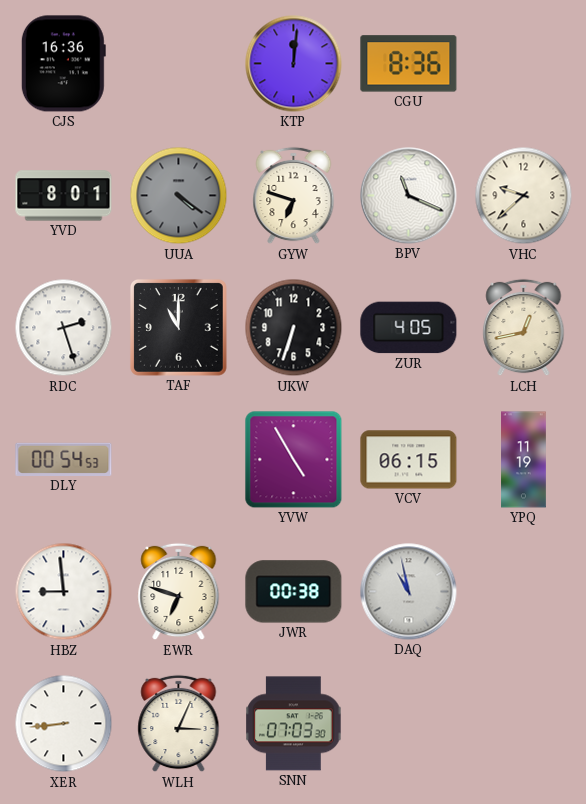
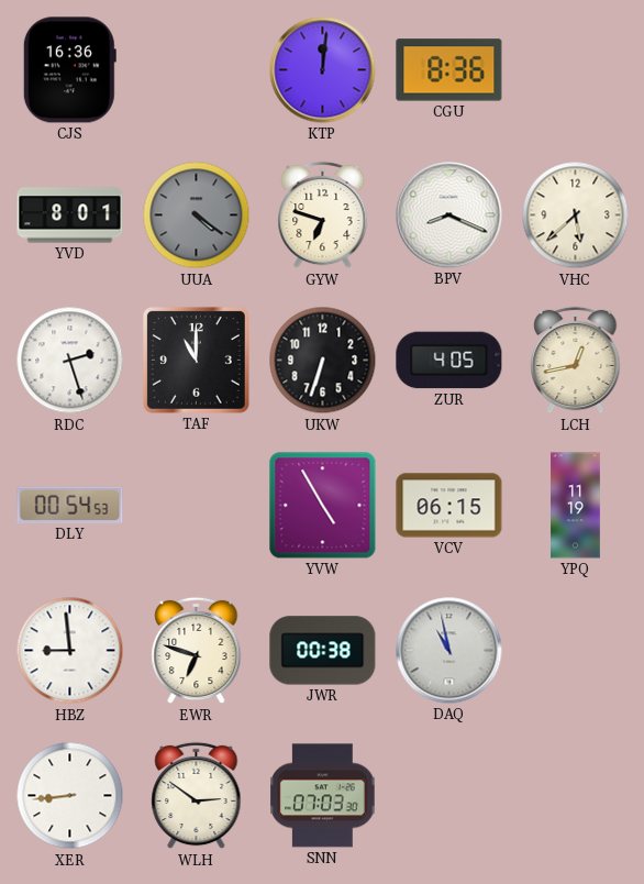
BPV: 11:19 -> 8:19
VHC: 9:38 -> 5:38
WLH: 3:04 -> 2:51
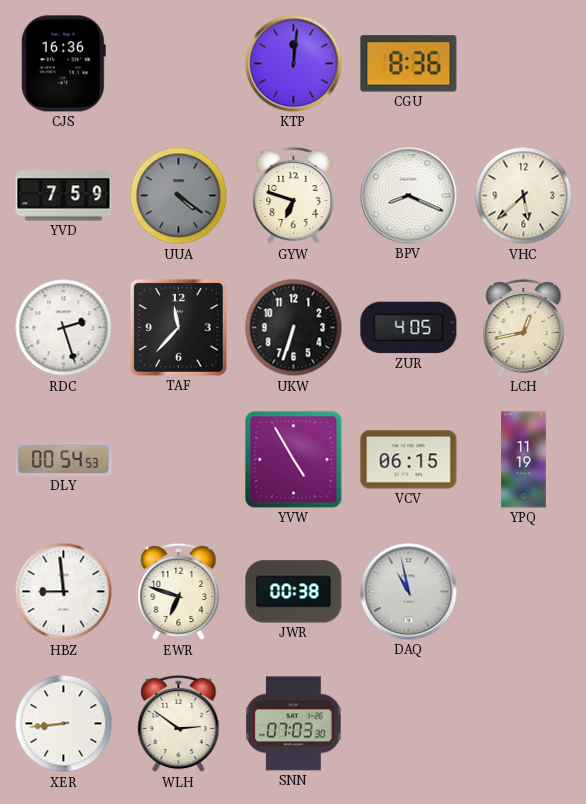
YVD: 8:01 -> 7:59
TAF: 11:00 -> 11:37
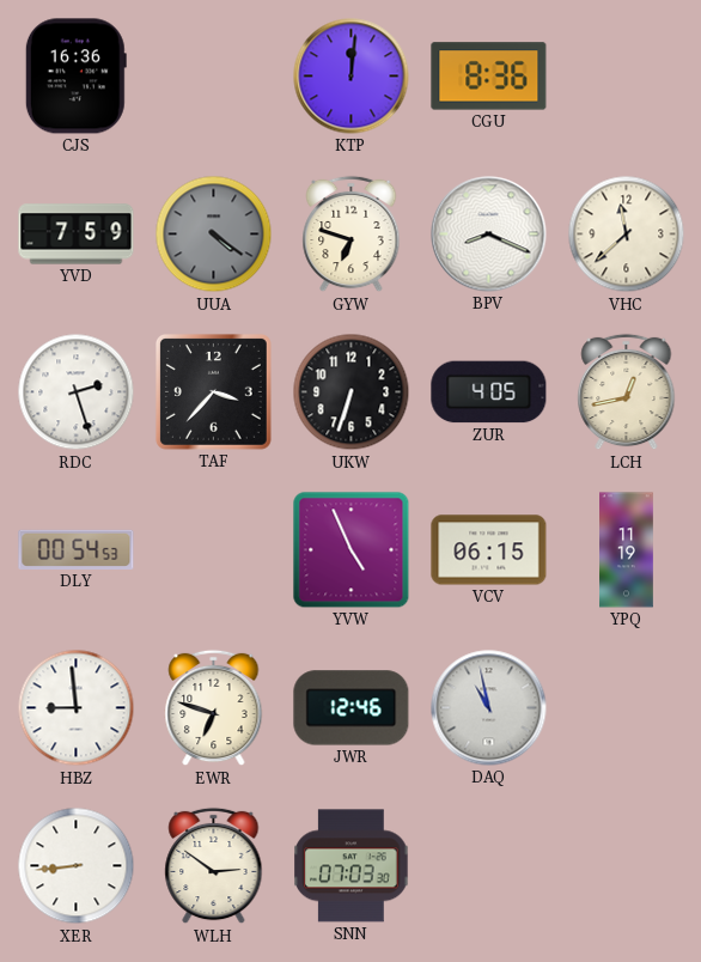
VHC: 5:38 -> 11:38
TAF: 11:37 -> 3:37
YVW: 4:55 -> 4:56
JWR: 00:38 -> 12:46
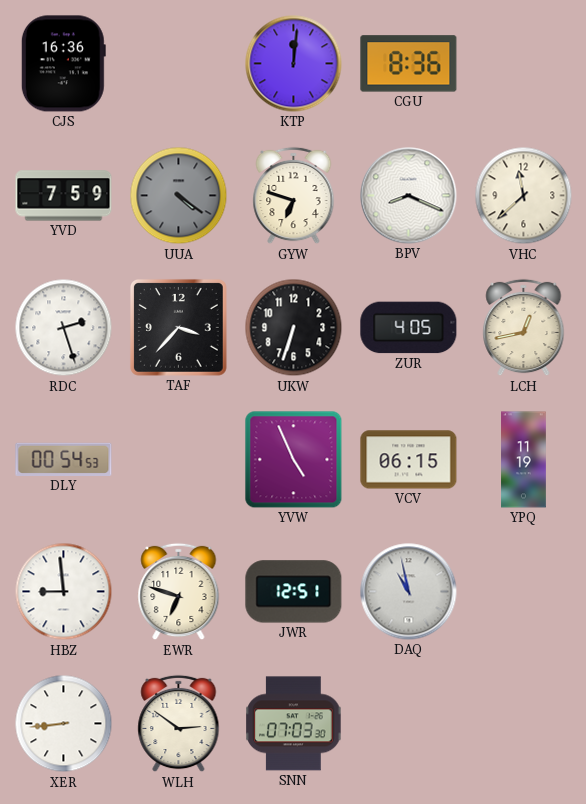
JWR: 12:46 -> 12:51
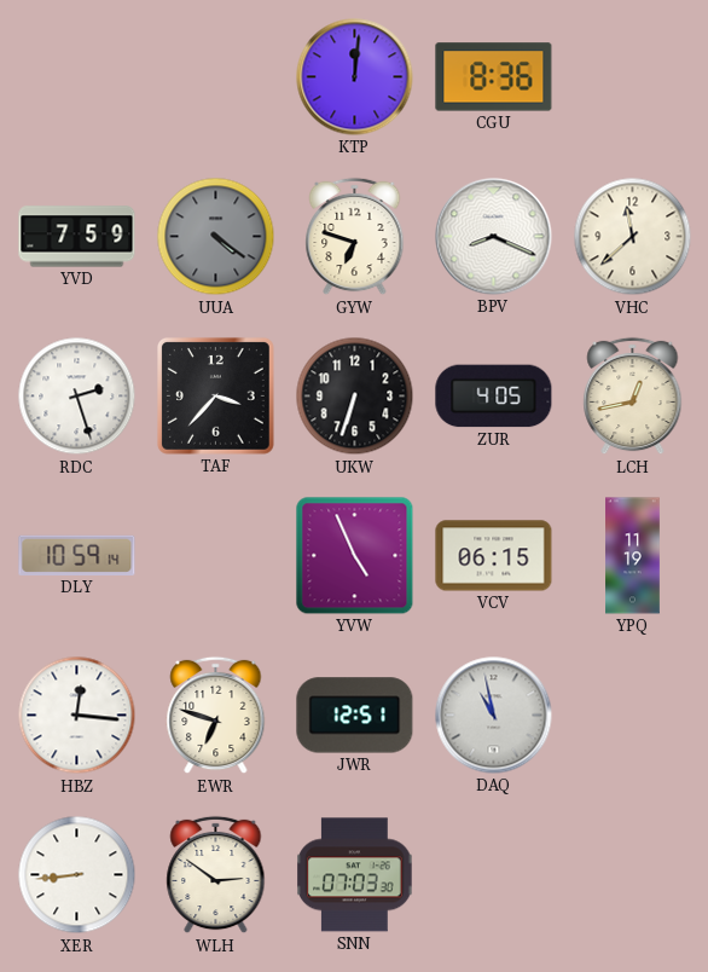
CJS: 16:36 -> none
DLY: 00:54 -> 10:59
HBZ: 8:59 -> 12:16
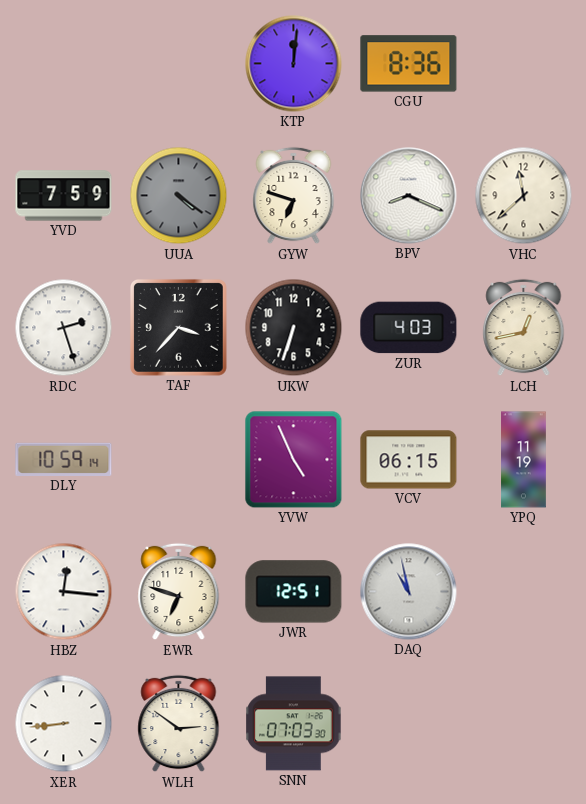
ZUR: 4:05 -> 4:03
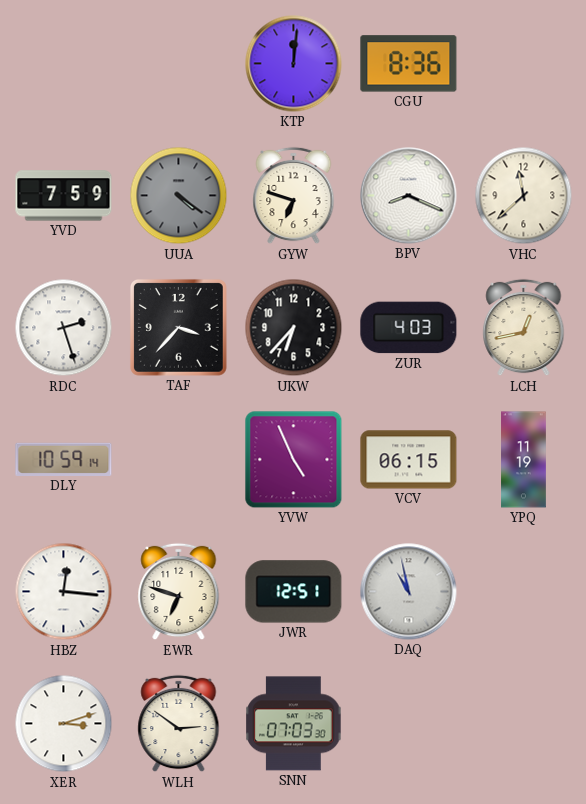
UKW: 6:33 -> 6:37
XER: 8:44 -> 3:12
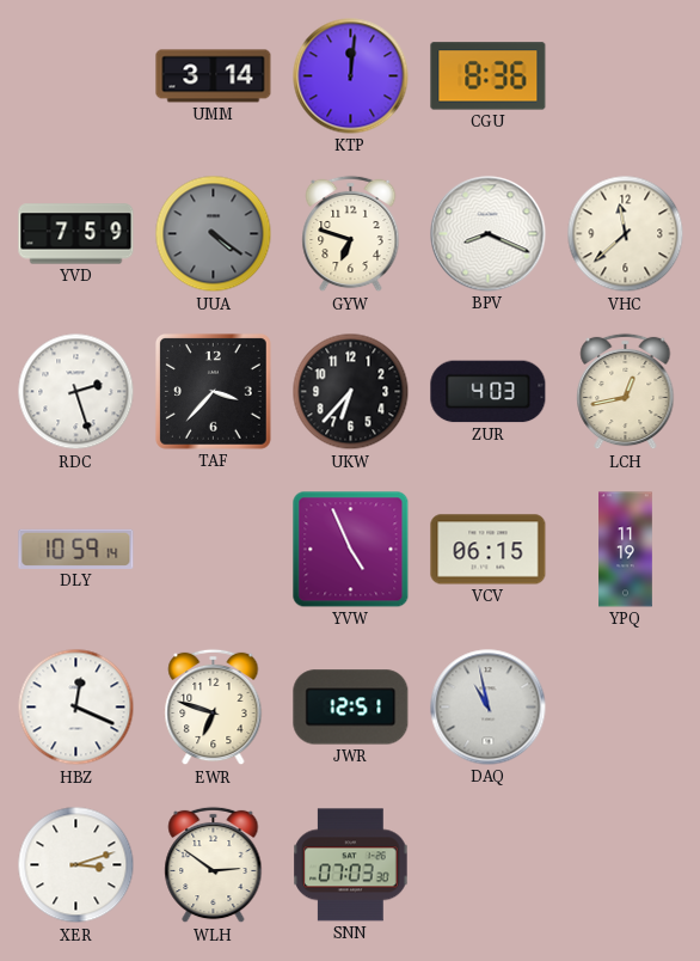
UMM: none -> 3:14
HBZ: 12:16 -> 12:19
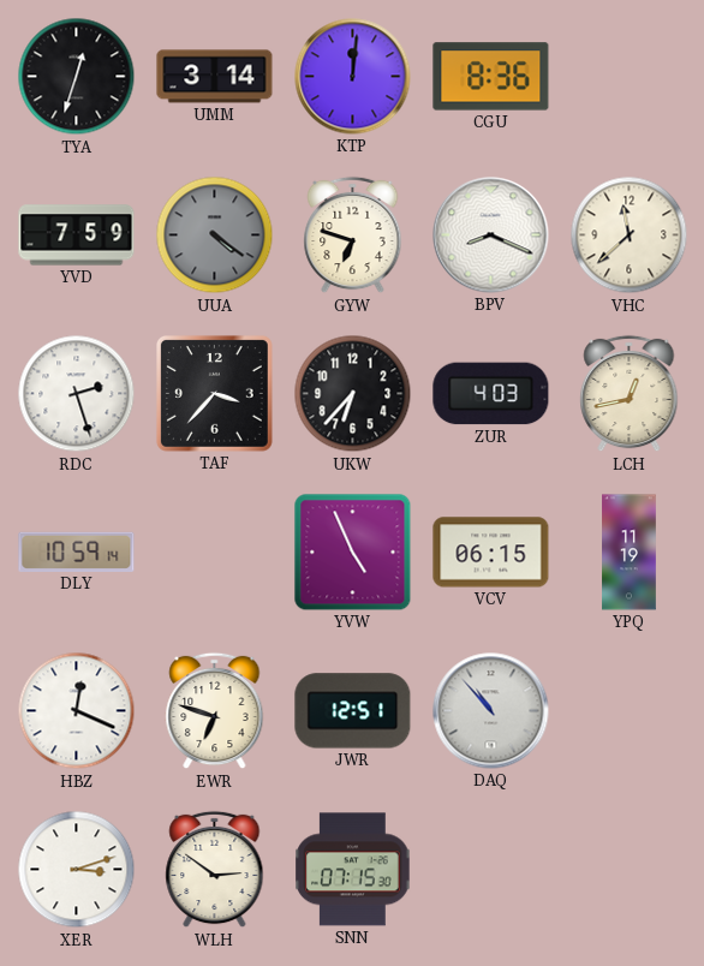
TYA: none -> 12:33
DAQ: 10:58 -> 10:53
SNN: 07:03 -> 07:15
